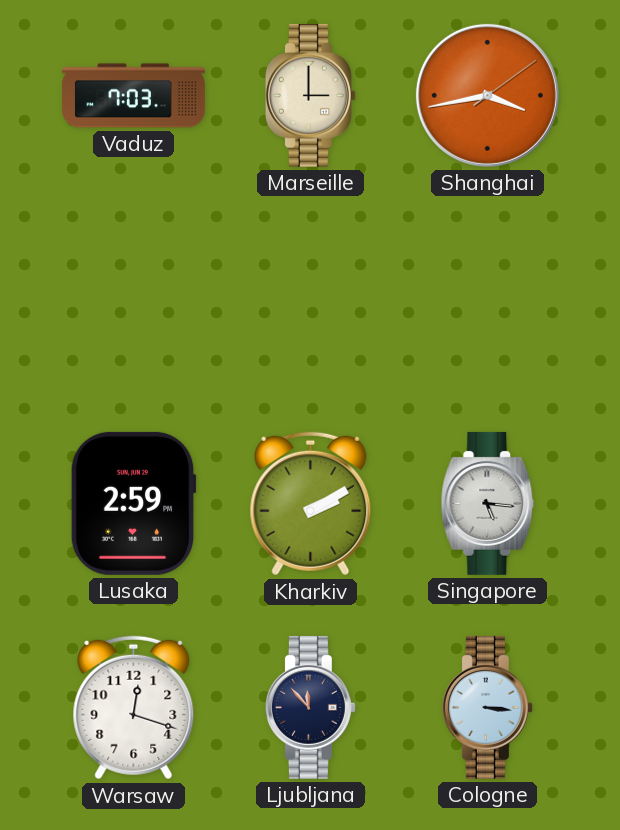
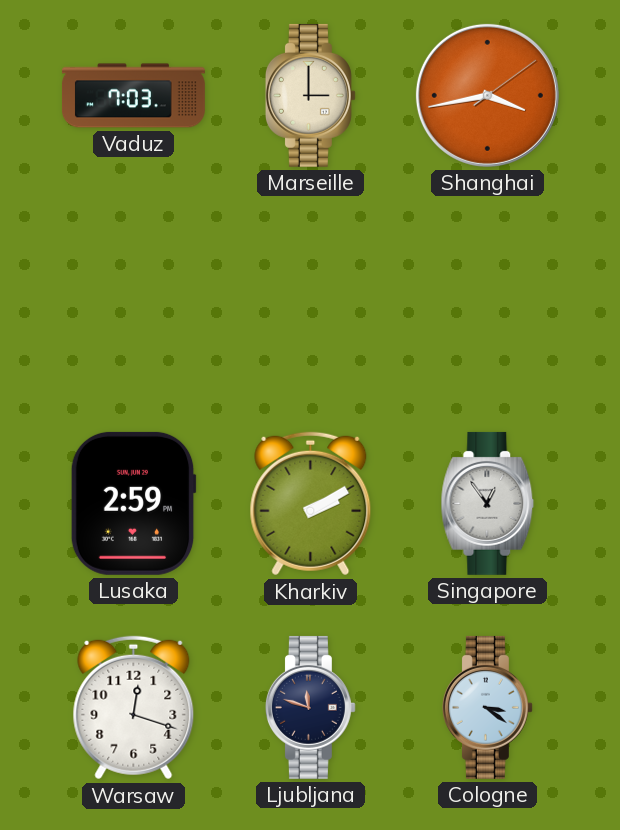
Singapore: 5:16 -> 12:54
Ljubljana: 11:53 -> 11:48
Cologne: 3:16 -> 3:21
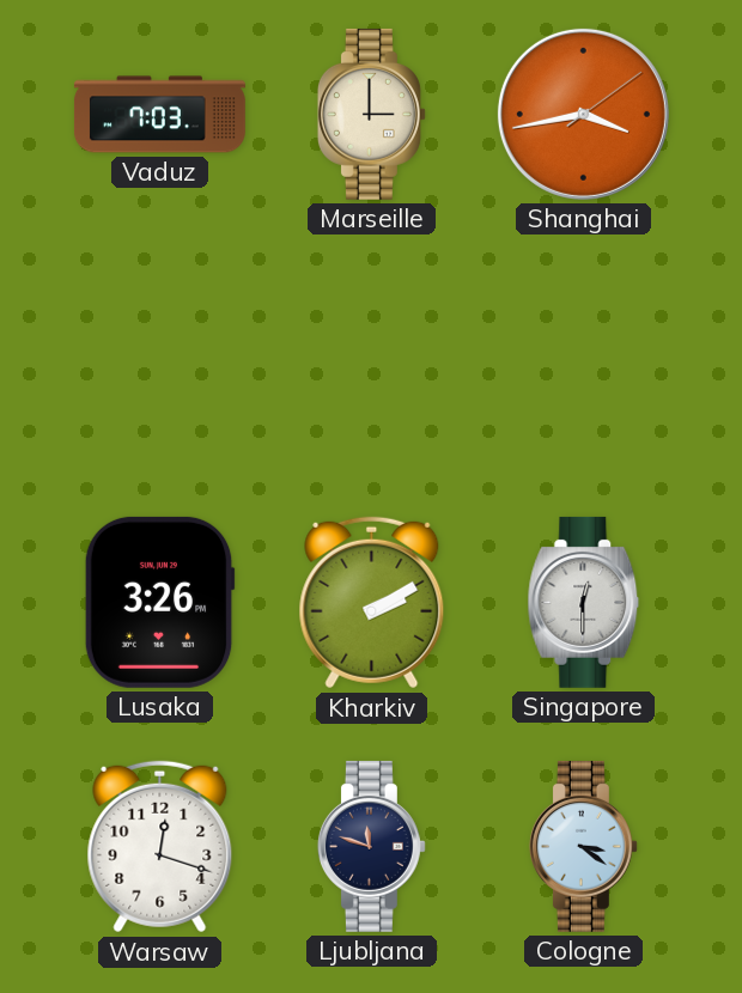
Lusaka: 2:59 -> 3:26
Singapore: 12:54 -> 12:30
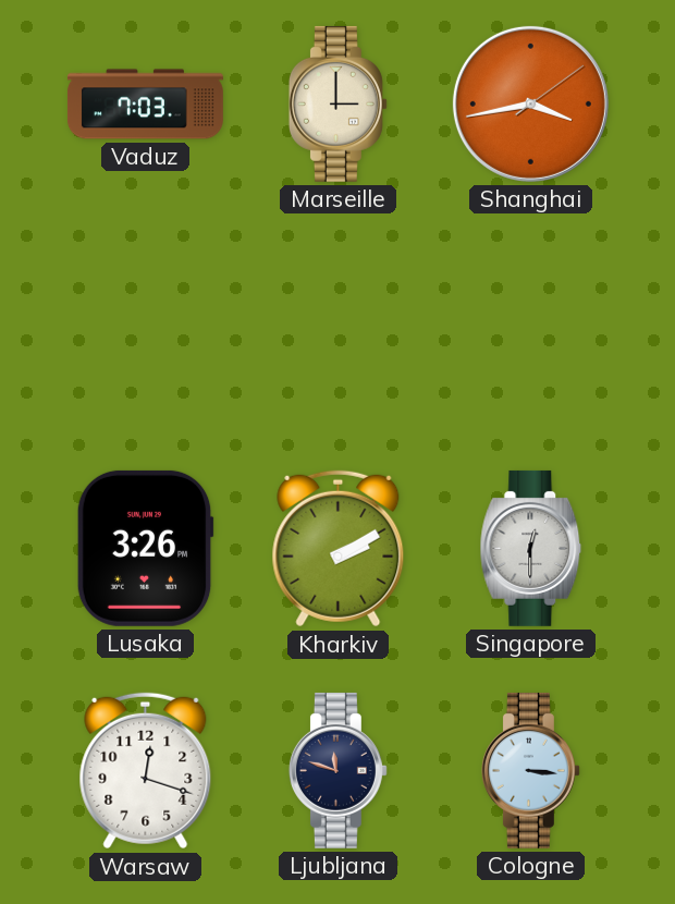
Cologne: 3:21 -> 3:16
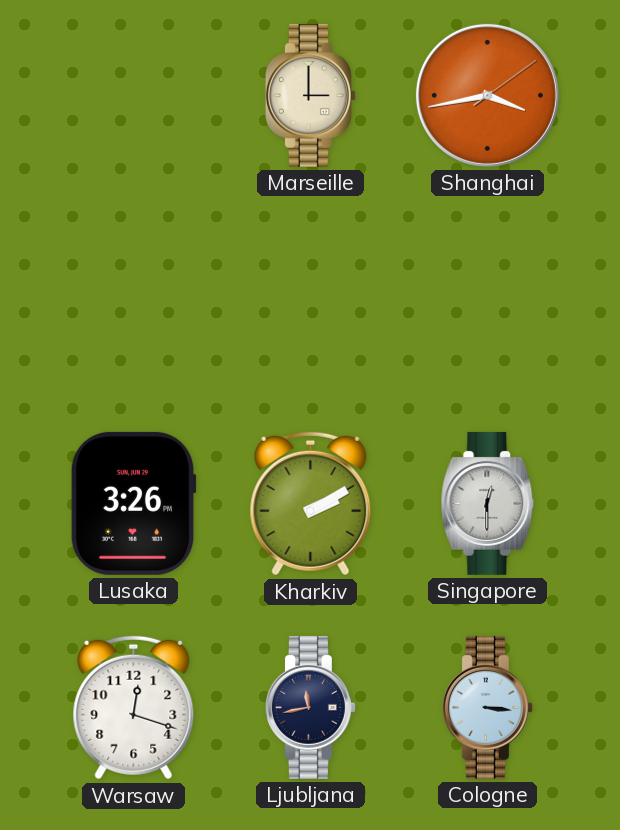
Vaduz: 7:03 -> none
Ljubljana: 11:48 -> 11:43
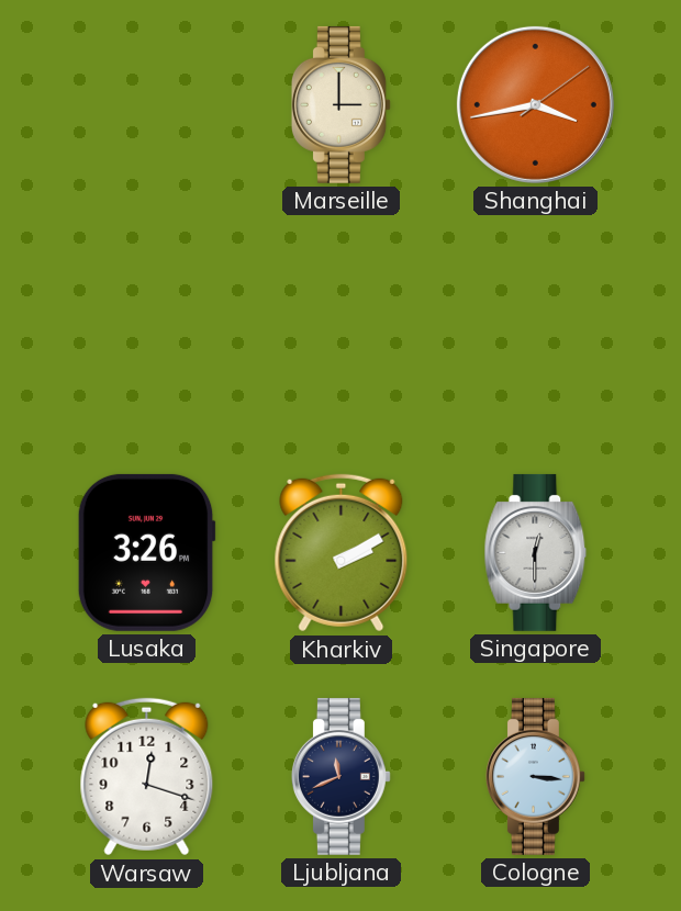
Ljubljana: 11:43 -> 11:41
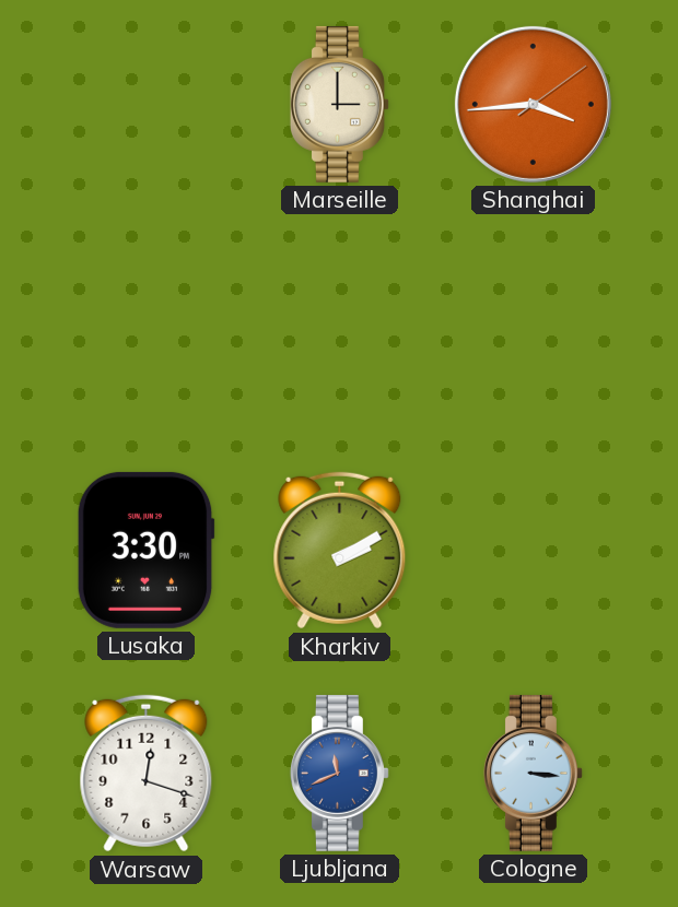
Shanghai: 3:43 -> 3:44
Lusaka: 3:26 -> 3:30
Singapore: 12:30 -> none
Ljubljana dial: navy -> blue
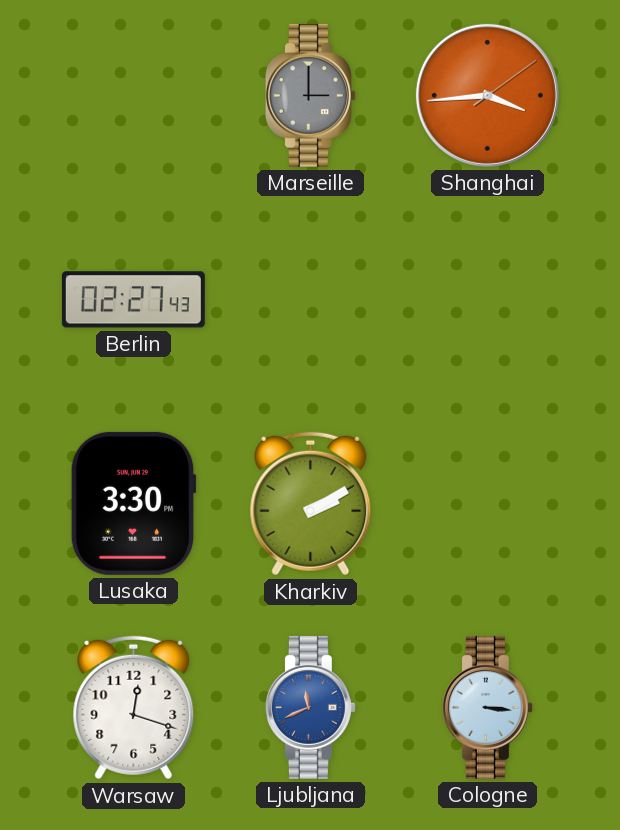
Marseille dial: cream -> grey
Berlin: none -> 02:27
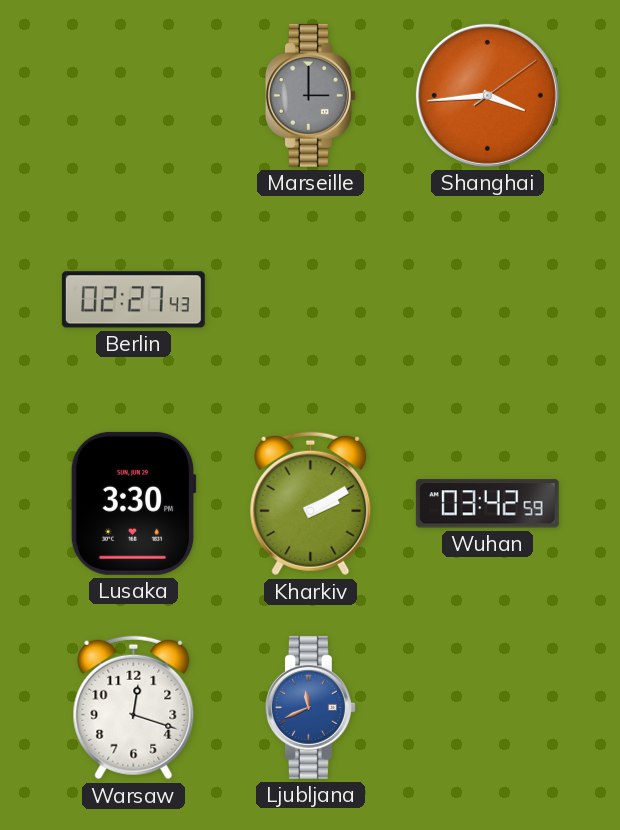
Wuhan: none -> 03:42
Cologne: 3:16 -> none
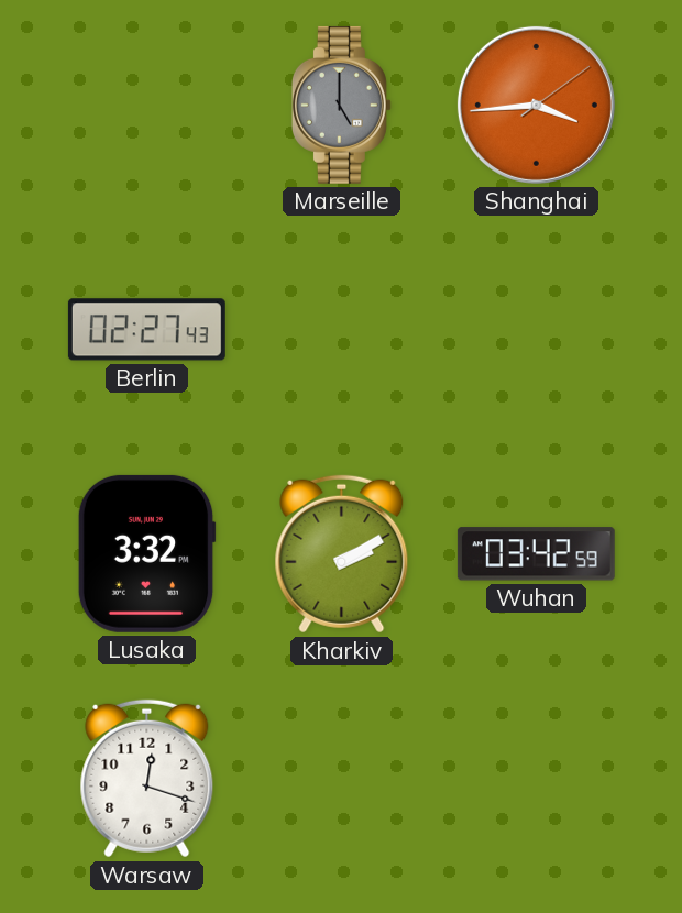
Marseille: 3:00 -> 5:00
Lusaka: 3:30 -> 3:32
Ljubljana: 11:41 -> none
